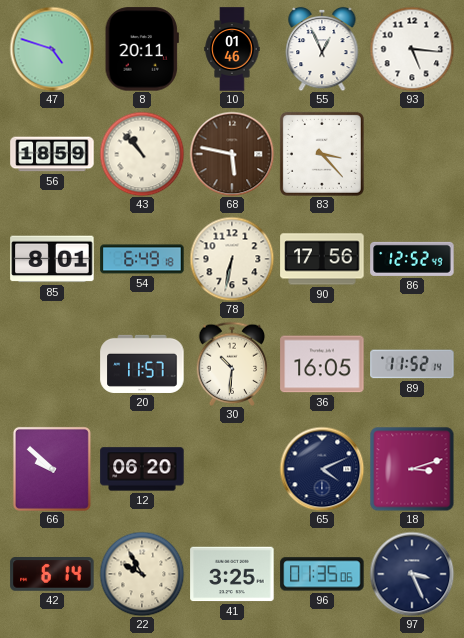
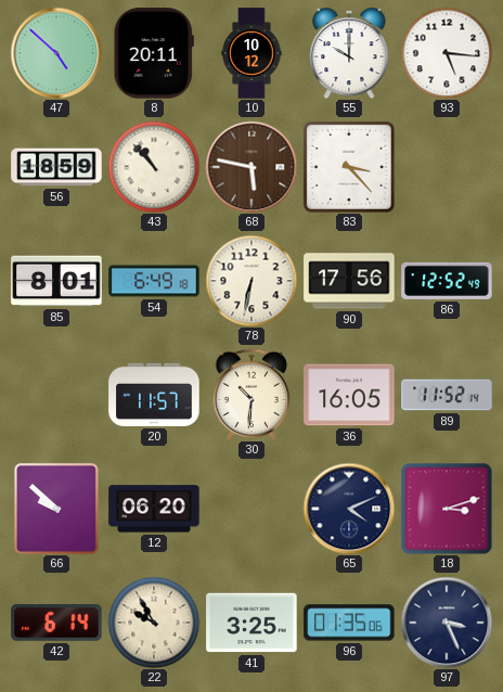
47: 4:48 -> 4:52
10: 01:46 -> 10:12
55: 12:56 -> 10:00
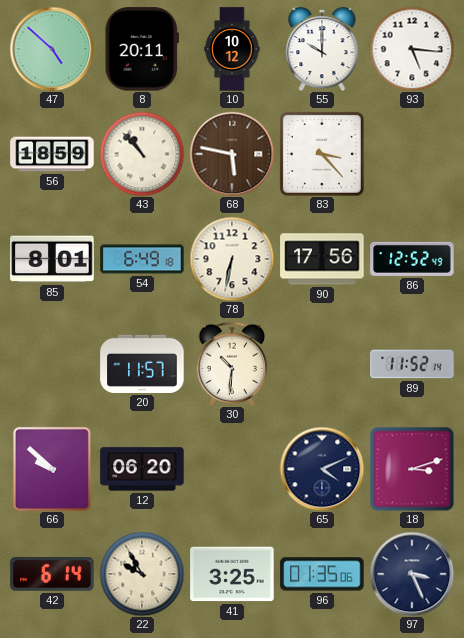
36: 16:05 -> none
